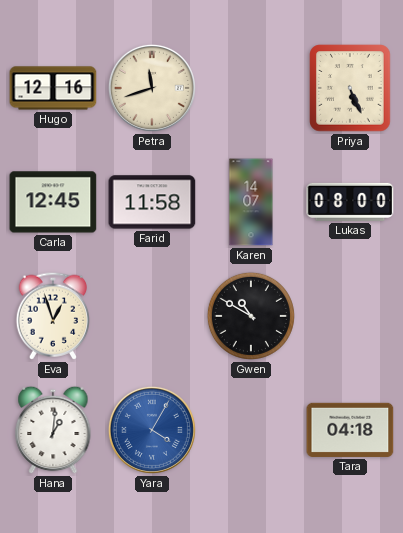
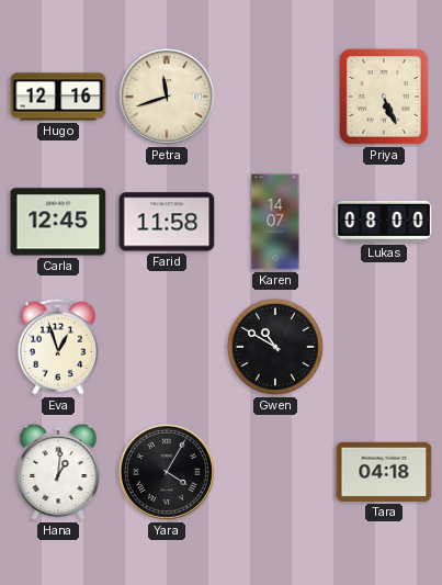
Yara dial: blue -> black
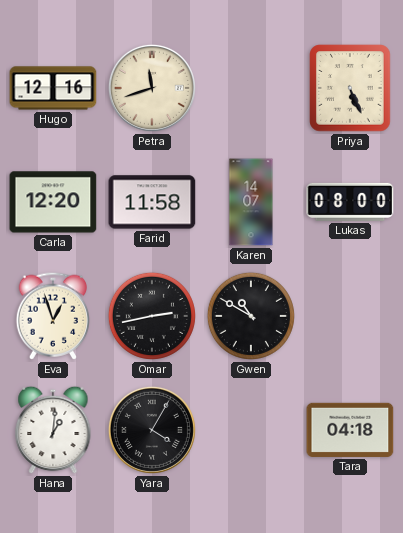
Carla: 12:45 -> 12:20
Omar: none -> 2:43
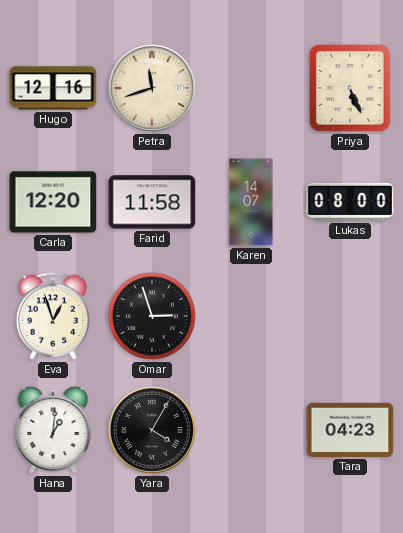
Omar: 2:43 -> 2:57
Gwen: 10:50 -> none
Tara: 04:18 -> 04:23
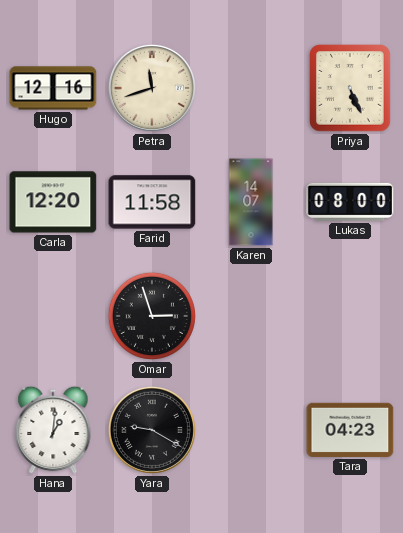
Eva: 12:57 -> none
Yara: 4:05 -> 9:20
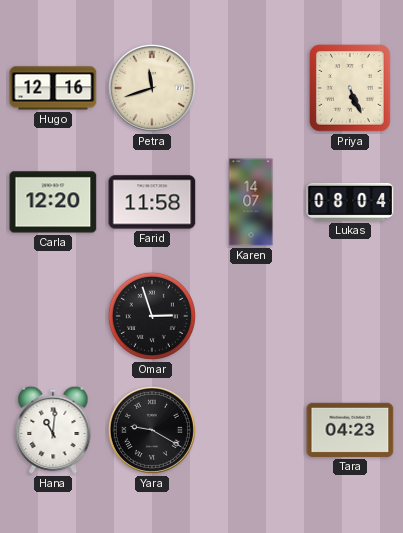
Lukas: 08:00 -> 08:04
Hana: 1:01 -> 11:01
